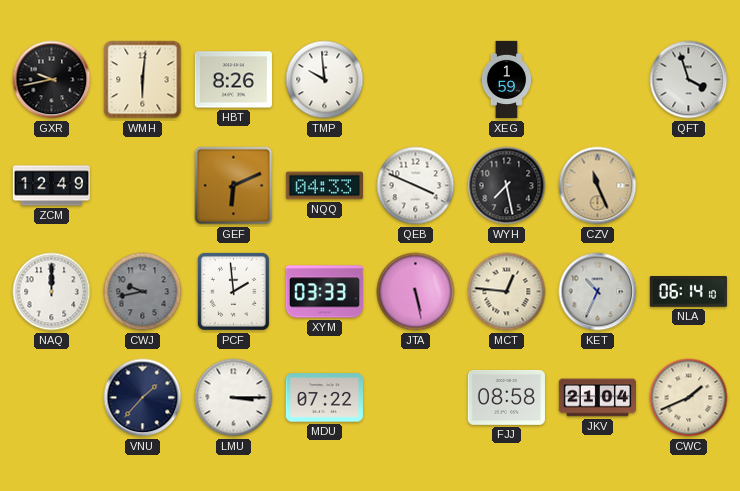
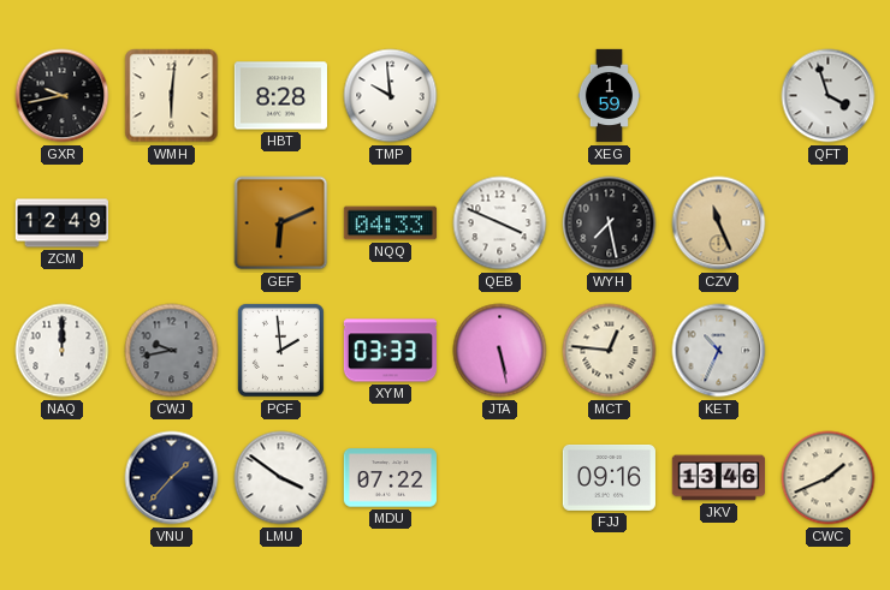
HBT: 8:26 -> 8:28
NLA: 06:14 -> none
LMU: 3:15 -> 3:51
FJJ: 08:58 -> 09:16
JKV: 21:04 -> 13:46
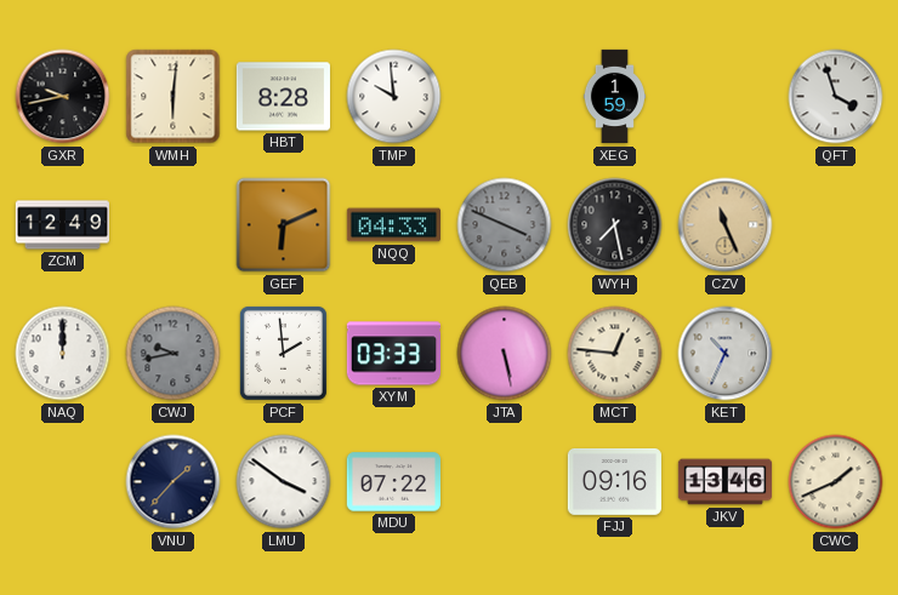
QEB dial: white -> grey
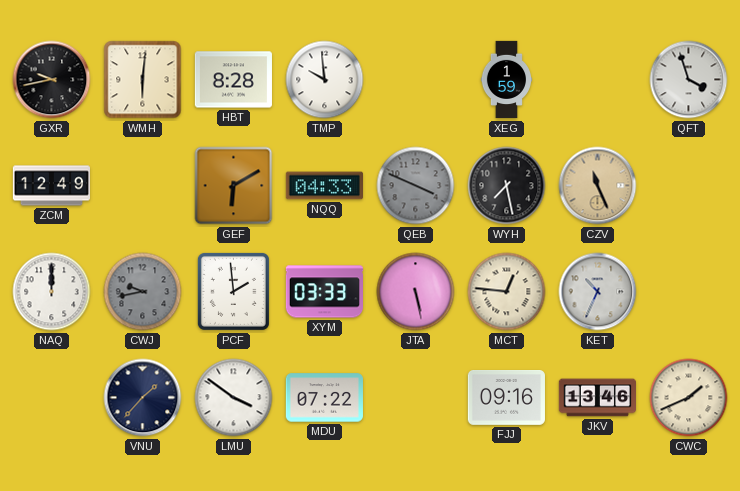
GEF: 6:11 -> 6:10
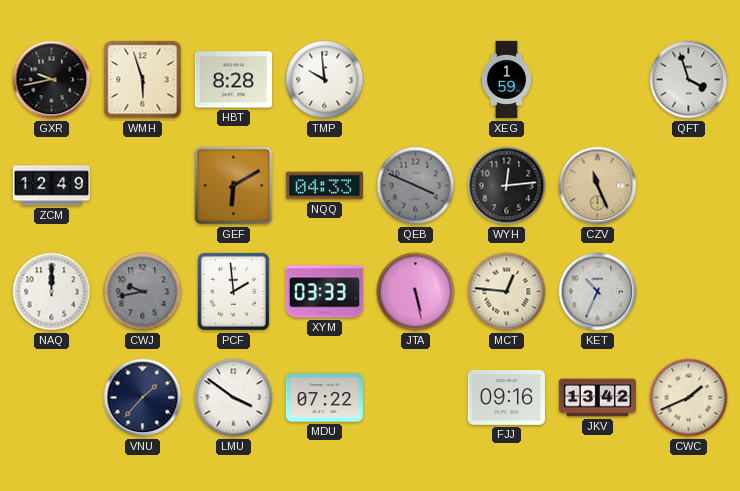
WMH: 6:01 -> 5:57
WYH: 7:28 -> 12:14
JKV: 13:46 -> 13:42
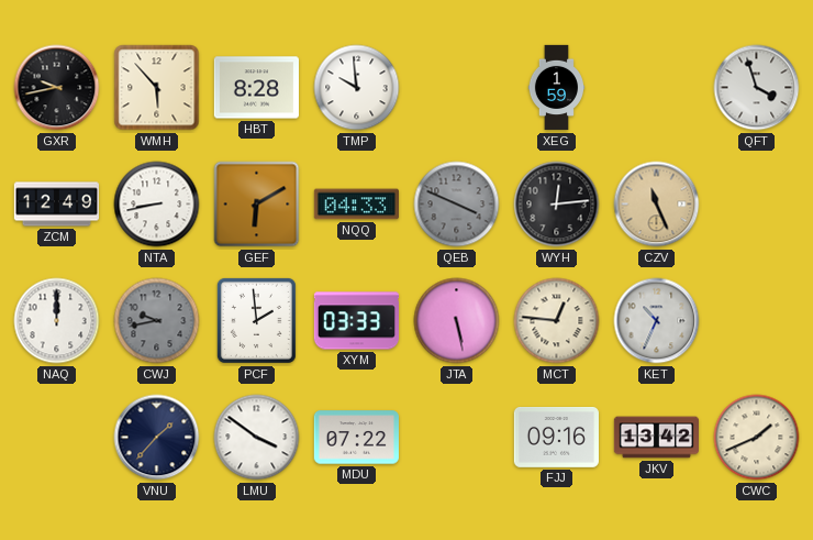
WMH: 5:57 -> 5:53
NTA: none -> 8:43
